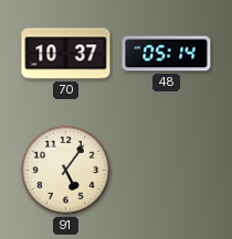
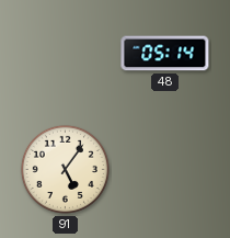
70: 10:37 -> none
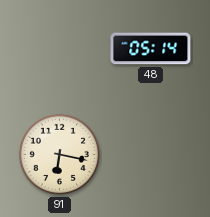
91: 5:06 -> 6:17
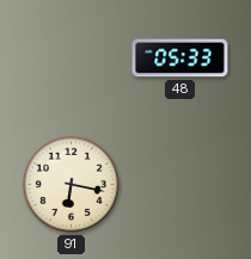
48: 05:14 -> 05:33
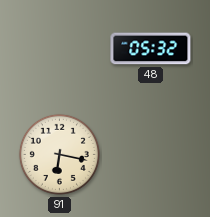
48: 05:33 -> 05:32
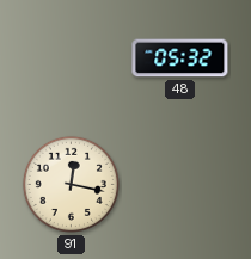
91: 6:17 -> 12:17
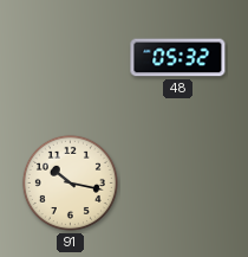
91: 12:17 -> 10:17
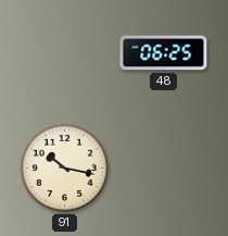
48: 05:32 -> 06:25
